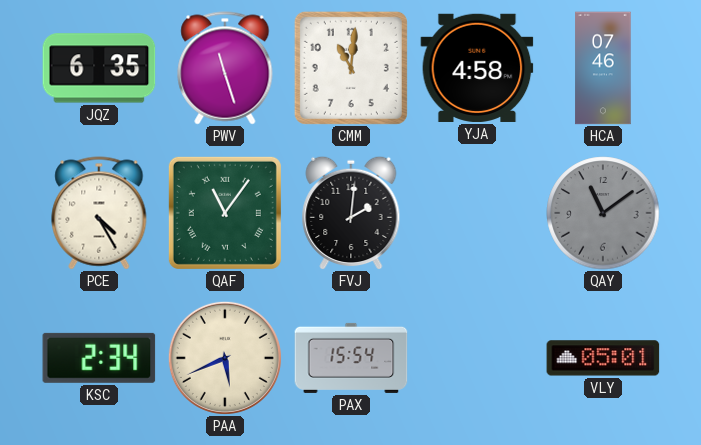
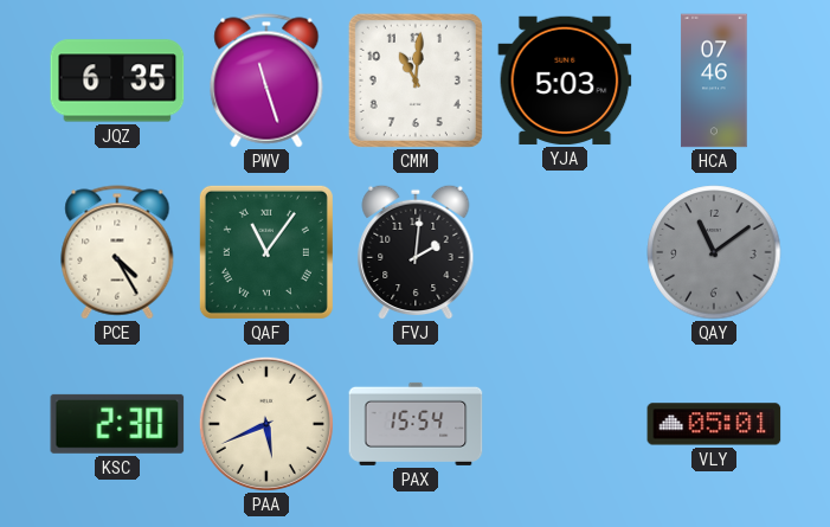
YJA: 4:58 -> 5:03
KSC: 2:34 -> 2:30
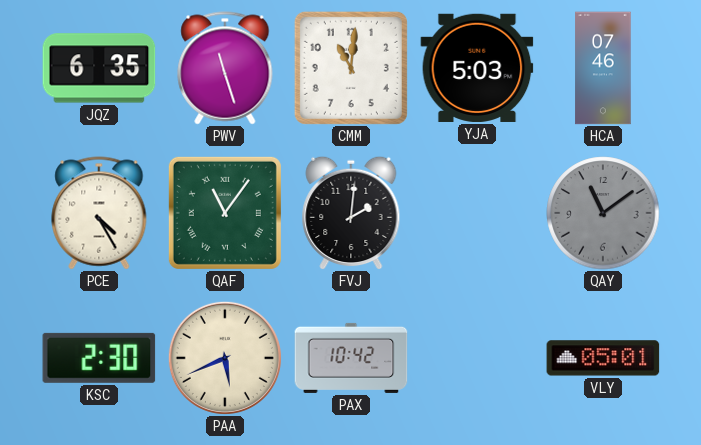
PAX: 15:54 -> 10:42
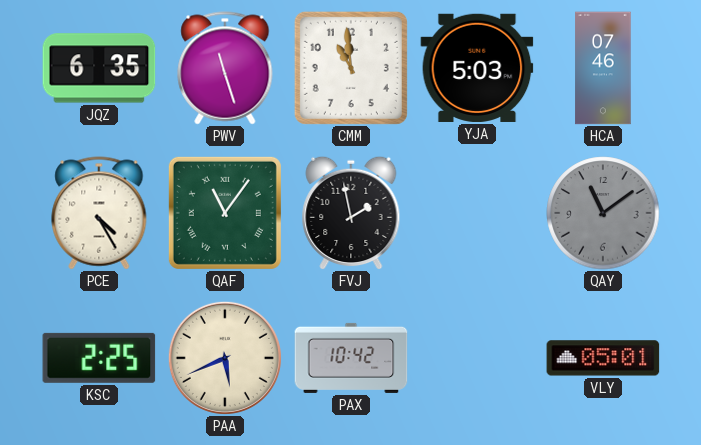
CMM: 11:01 -> 10:59
FVJ: 2:01 -> 1:58
KSC: 2:30 -> 2:25
